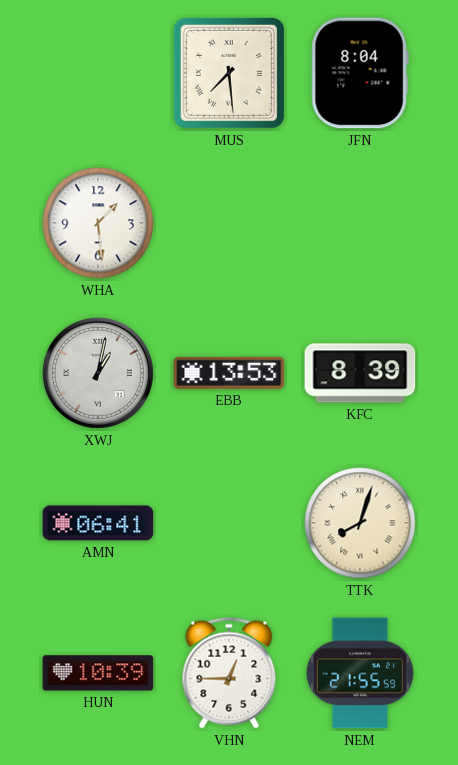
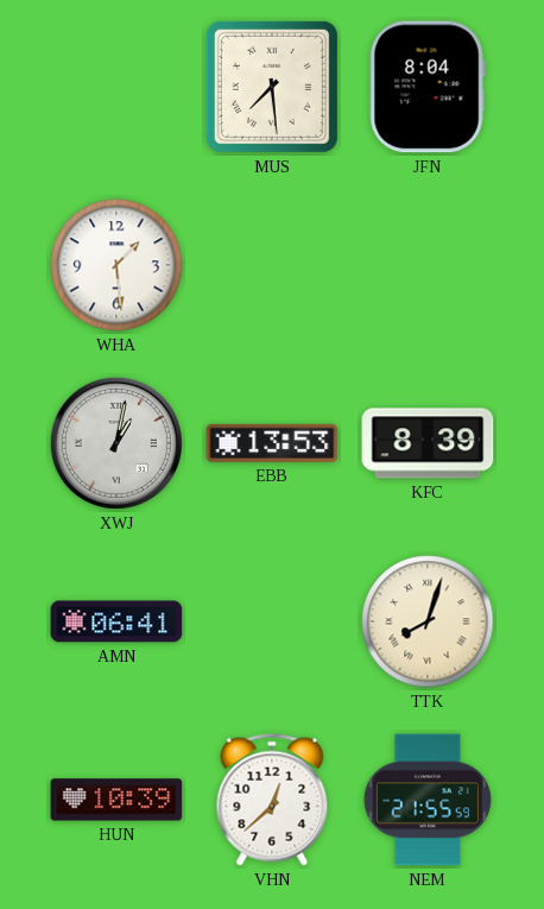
VHN: 12:45 -> 12:38
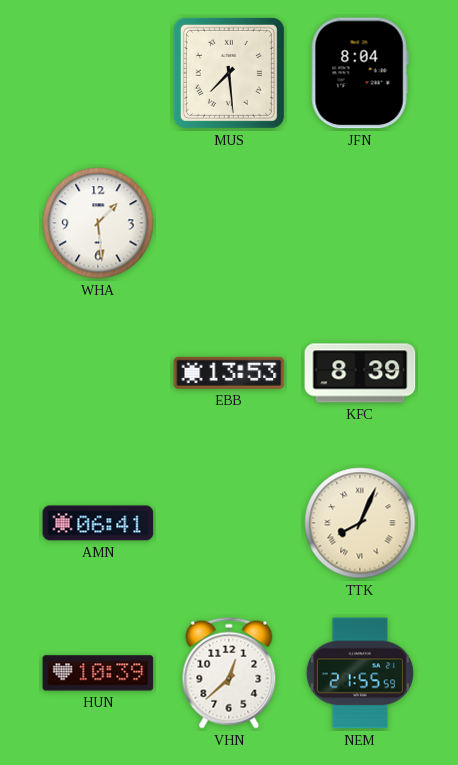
XWJ: 1:02 -> none
TTK: 8:03 -> 8:04
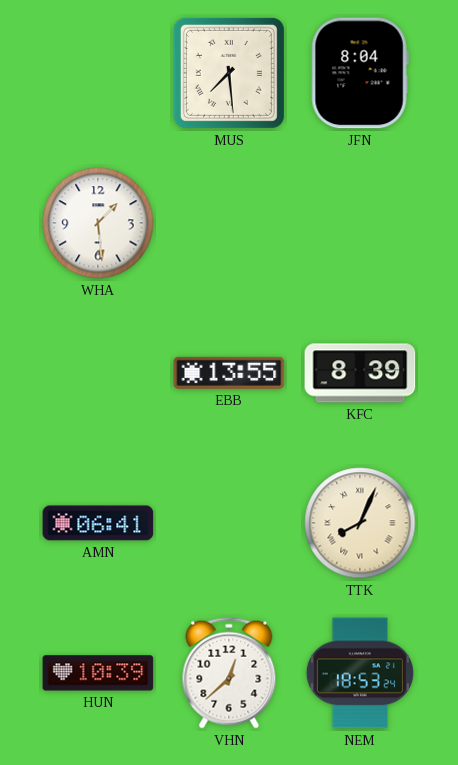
EBB: 13:53 -> 13:55
NEM: 21:55 -> 18:53
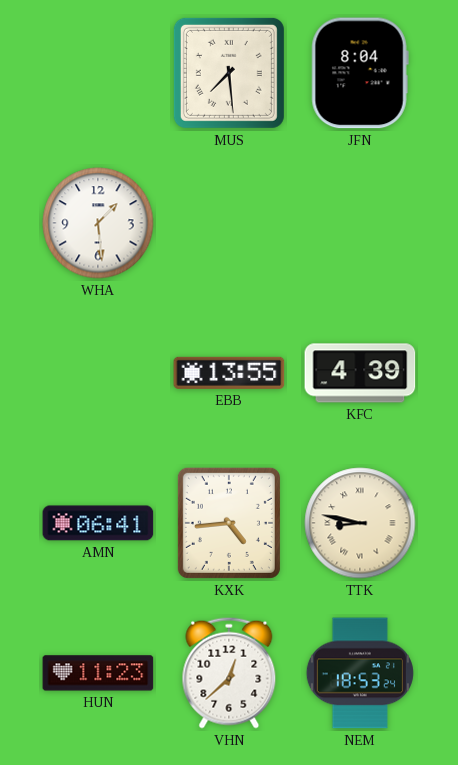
KFC: 8:39 -> 4:39
KXK: none -> 4:44
TTK: 8:04 -> 8:47
HUN: 10:39 -> 11:23
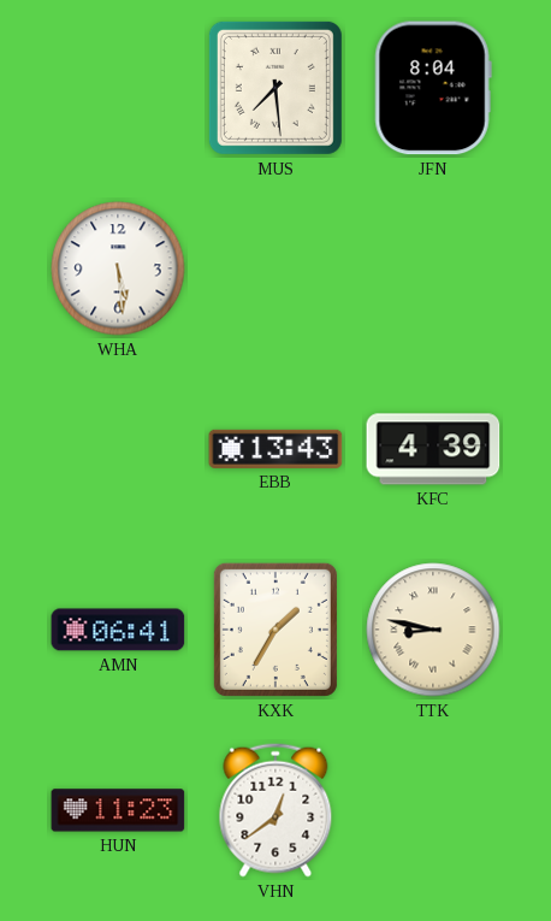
WHA: 1:29 -> 5:29
EBB: 13:55 -> 13:43
KXK: 4:44 -> 1:35
VHN: 12:38 -> 12:39
NEM: 18:53 -> none
